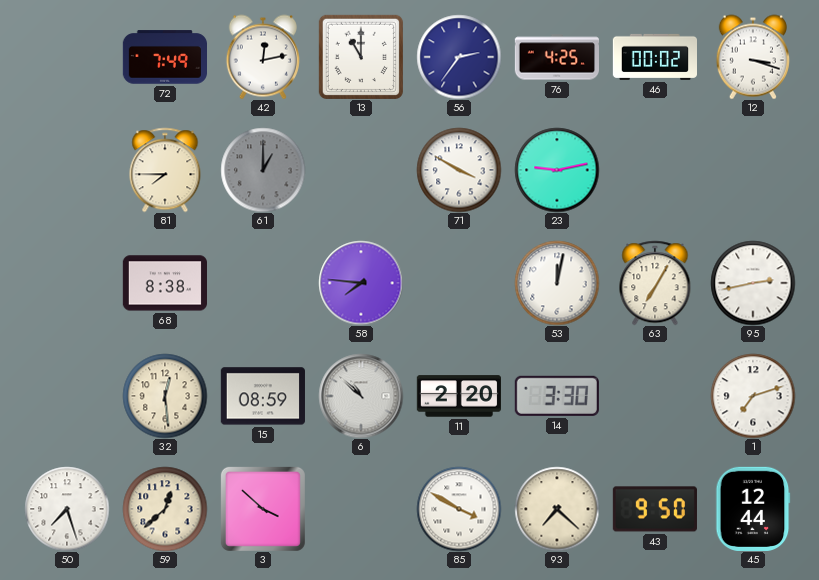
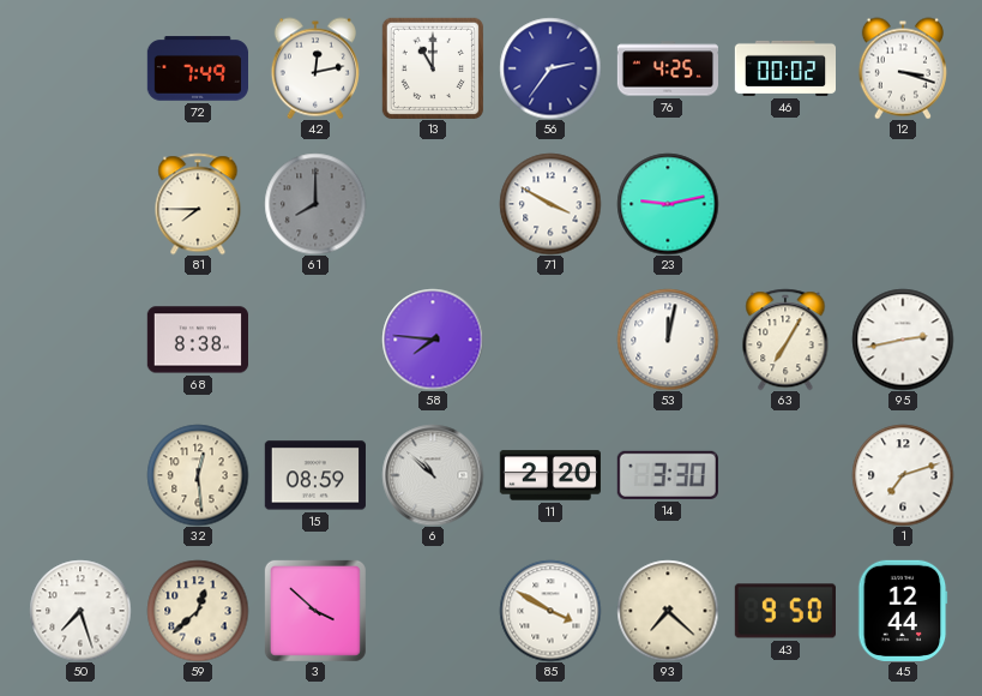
61: 1:00 -> 8:00
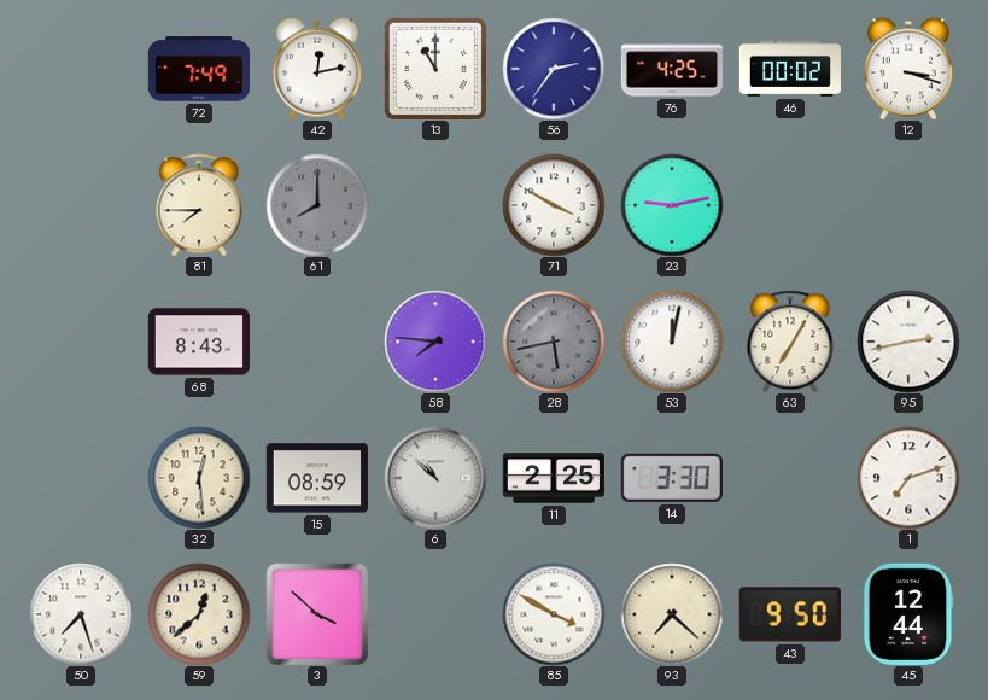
68: 8:38 -> 8:43
28: none -> 5:43
11: 2:20 -> 2:25
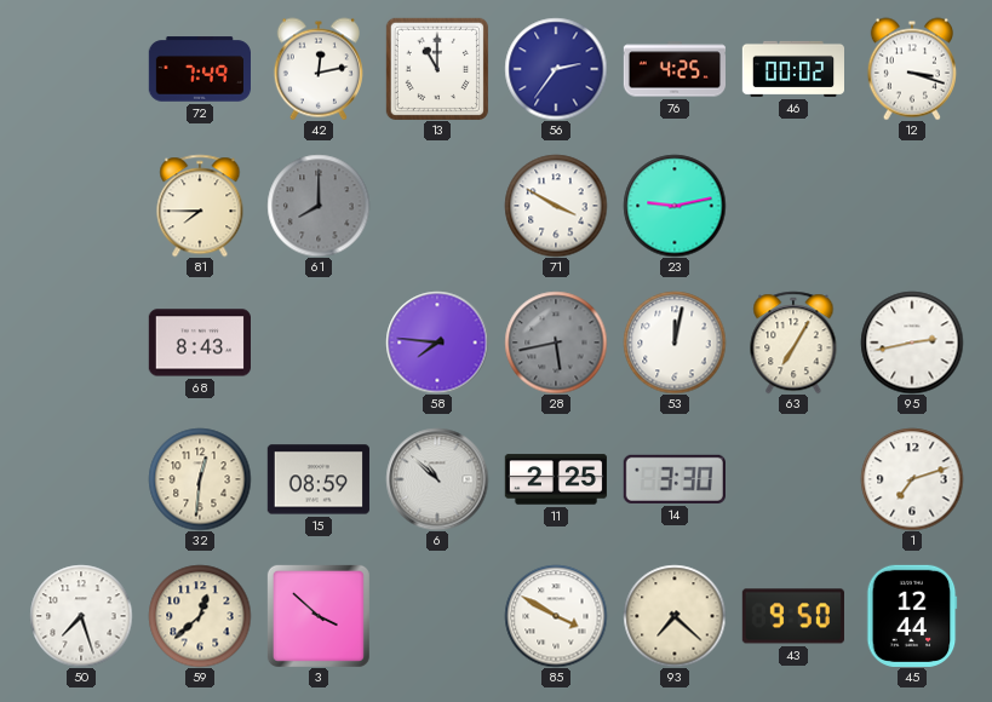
32: 12:29 -> 12:31
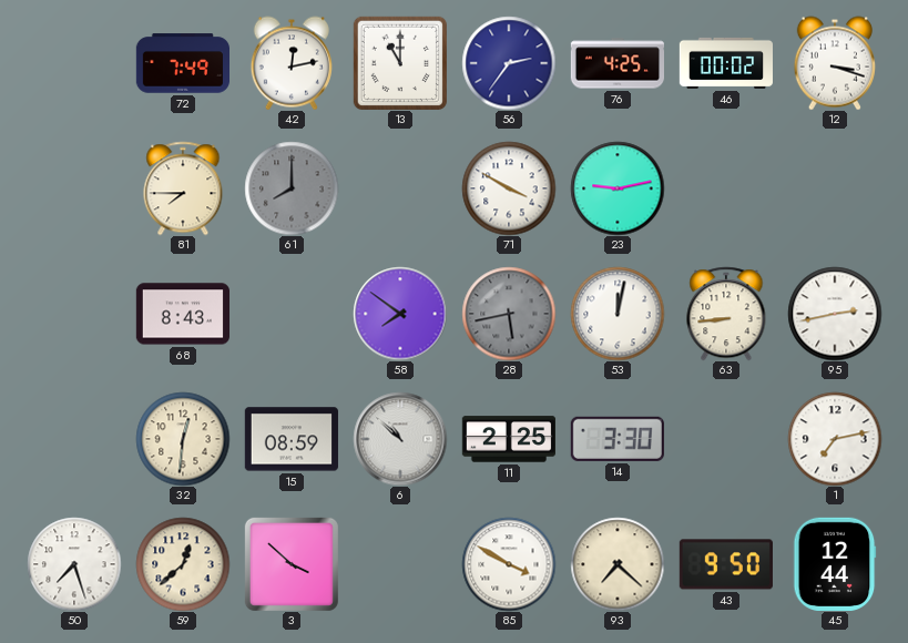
58: 7:46 -> 7:51
63: 7:05 -> 8:44
1: 7:12 -> 7:13
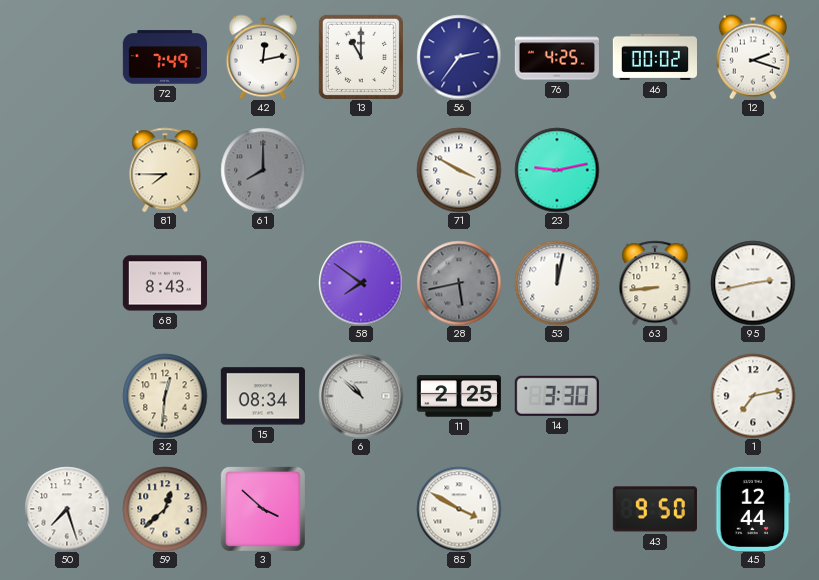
12: 3:18 -> 2:18
15: 08:59 -> 08:34
93: 7:22 -> none
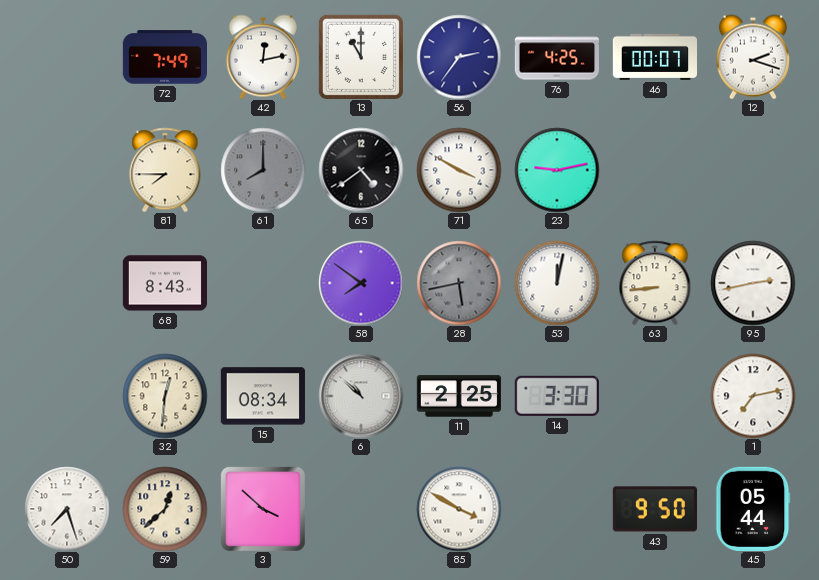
46: 00:02 -> 00:07
65: none -> 4:39
45: 12:44 -> 05:44
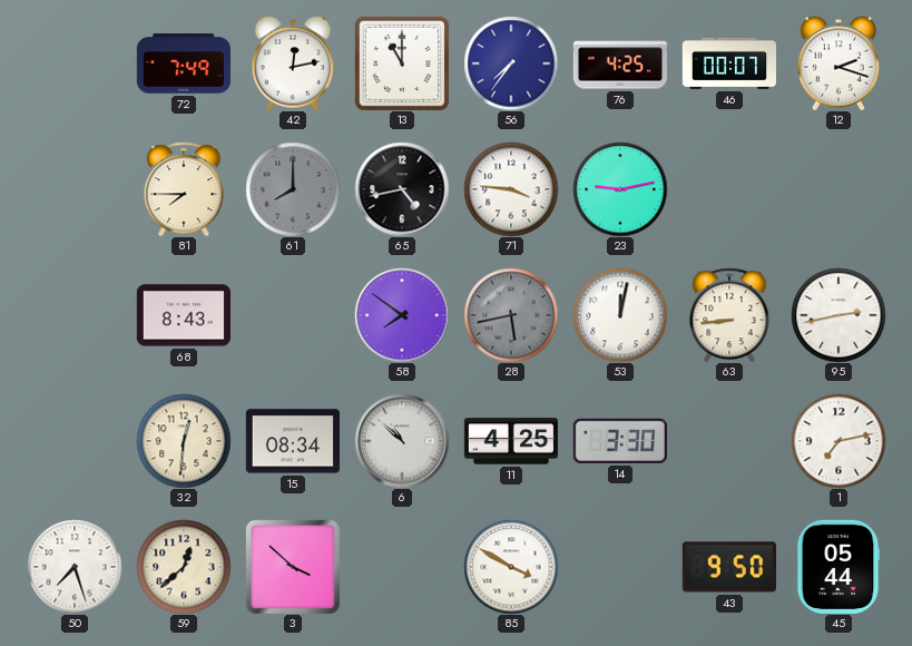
56: 2:36 -> 7:36
65: 4:39 -> 4:43
71: 3:50 -> 3:46
11: 2:25 -> 4:25
